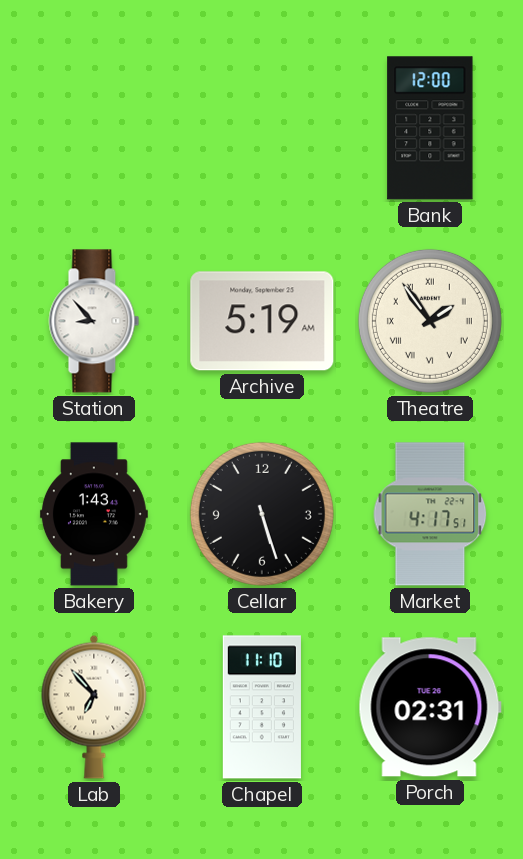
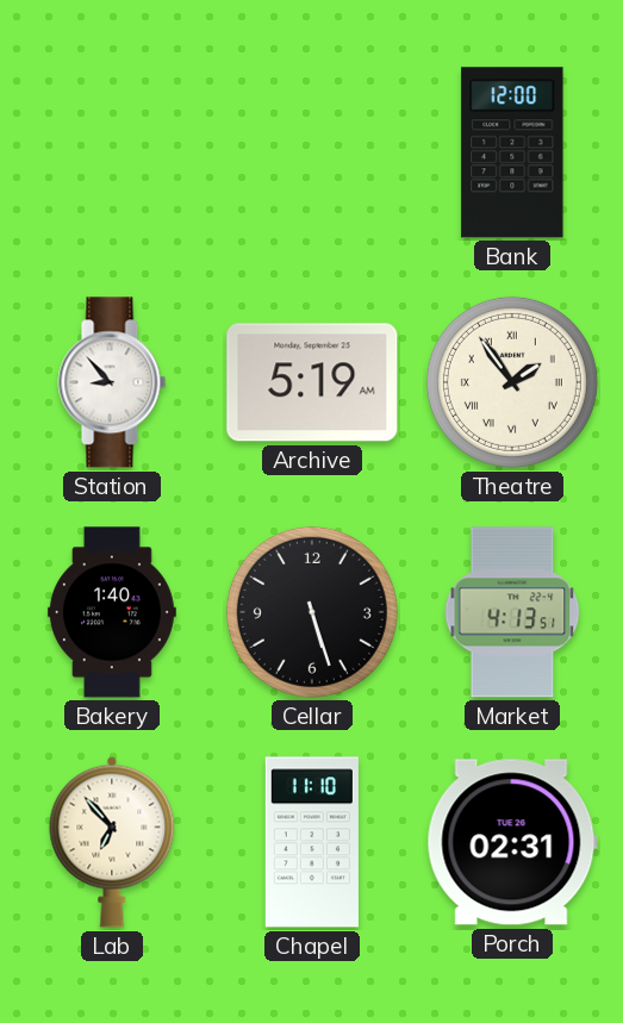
Bakery: 1:43 -> 1:40
Market: 4:17 -> 4:13
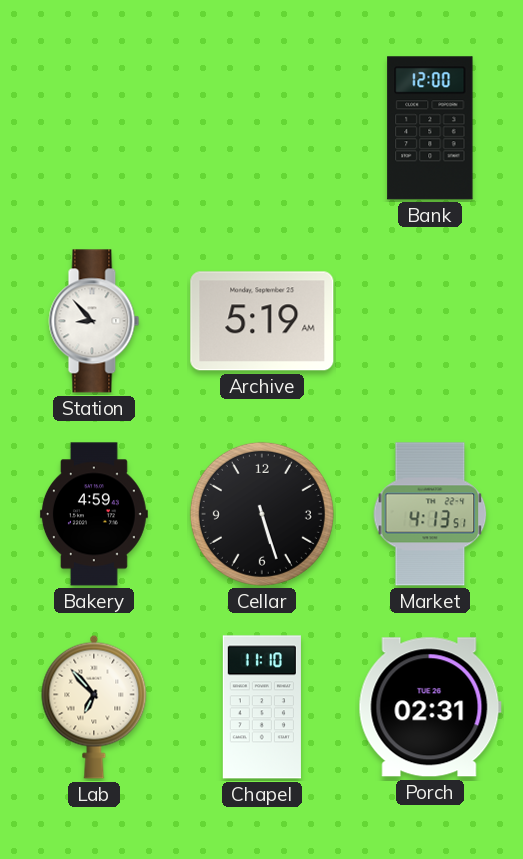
Theatre: 1:54 -> none
Bakery: 1:40 -> 4:59
